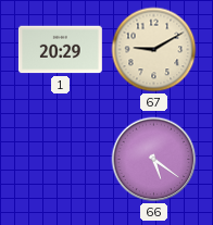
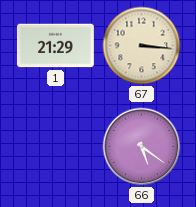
1: 20:29 -> 21:29
67: 9:10 -> 3:16
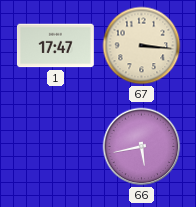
1: 21:29 -> 17:47
66: 5:21 -> 5:43
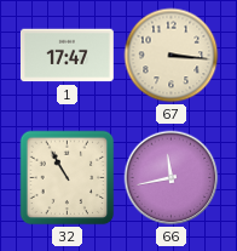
32: none -> 10:55
66: 5:43 -> 11:43
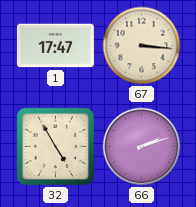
32: 10:55 -> 4:55
66: 11:43 -> 2:12
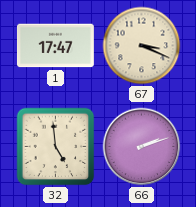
67: 3:16 -> 3:19
32: 4:55 -> 4:59
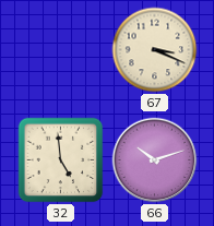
1: 17:47 -> none
66: 2:12 -> 10:12
